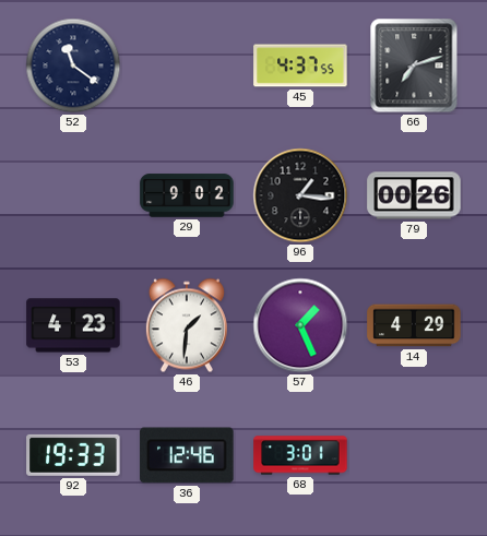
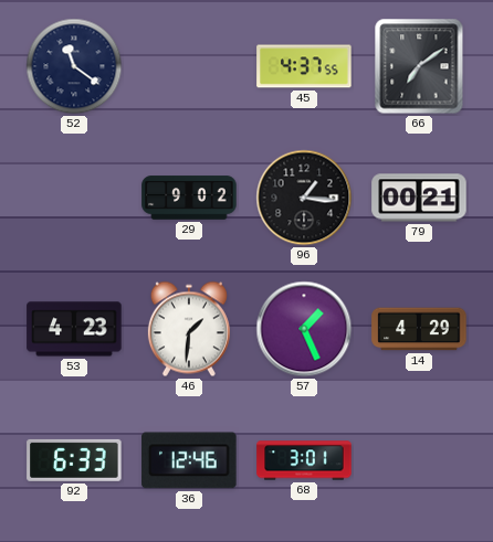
66: 7:12 -> 7:09
79: 00:26 -> 00:21
92: 19:33 -> 6:33
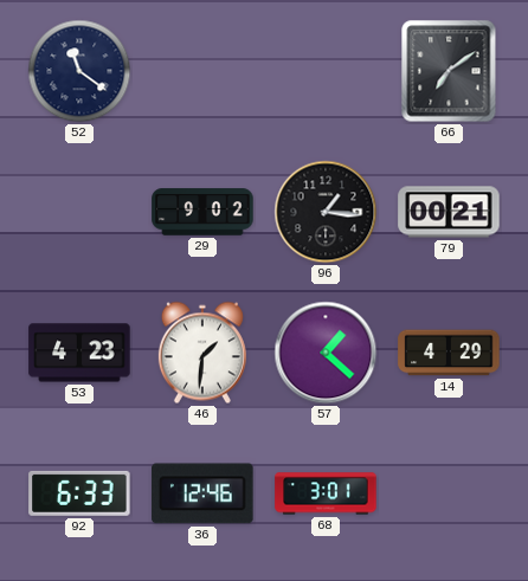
45: 4:37 -> none
57: 1:26 -> 1:22
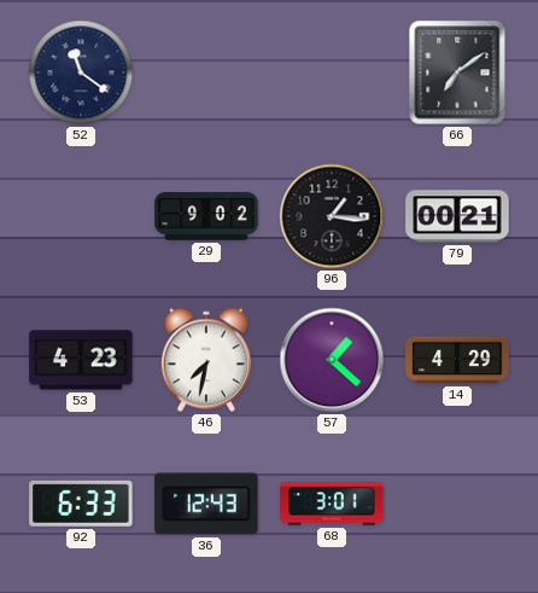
46: 1:31 -> 7:32
36: 12:46 -> 12:43
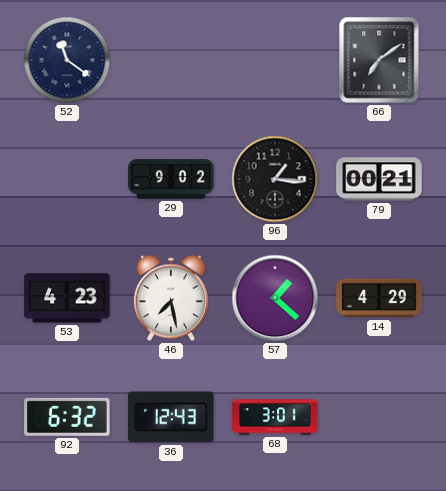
46: 7:32 -> 7:28
92: 6:33 -> 6:32
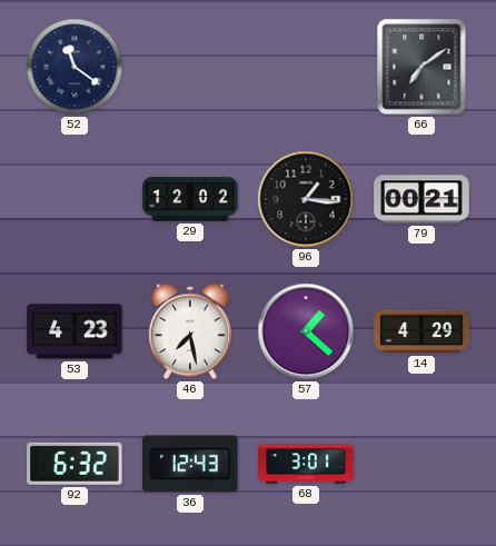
29: 9:02 -> 12:02
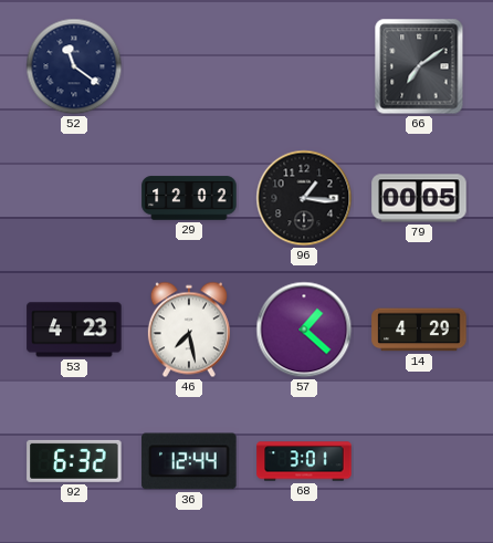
79: 00:21 -> 00:05
36: 12:43 -> 12:44
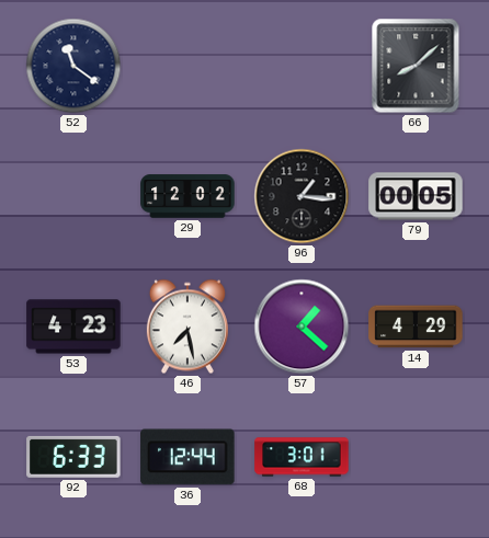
66: 7:09 -> 8:08
92: 6:32 -> 6:33
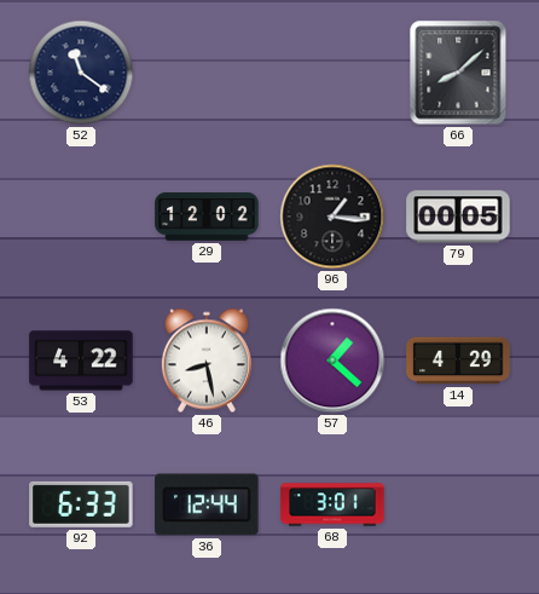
53: 4:23 -> 4:22
46: 7:28 -> 8:28
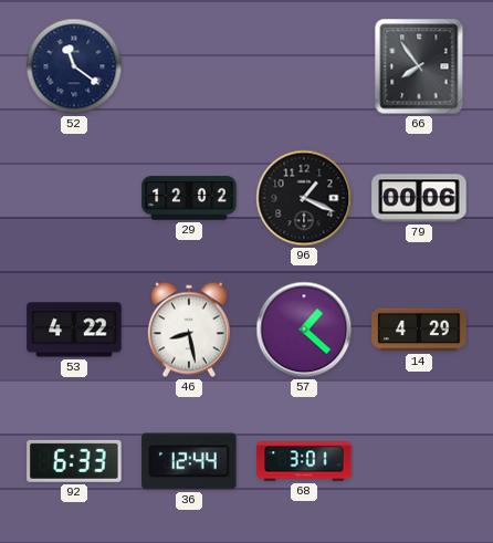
66: 8:08 -> 7:54
96: 1:16 -> 1:19
79: 00:05 -> 00:06
